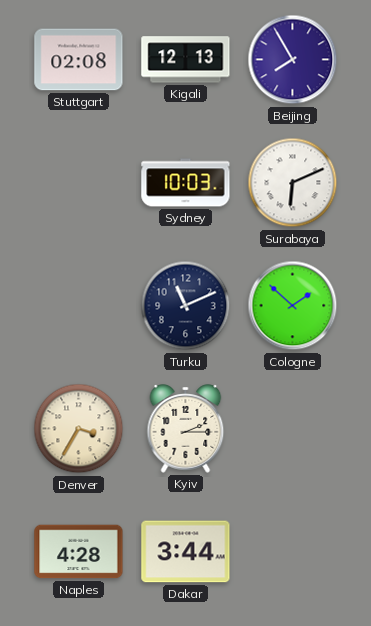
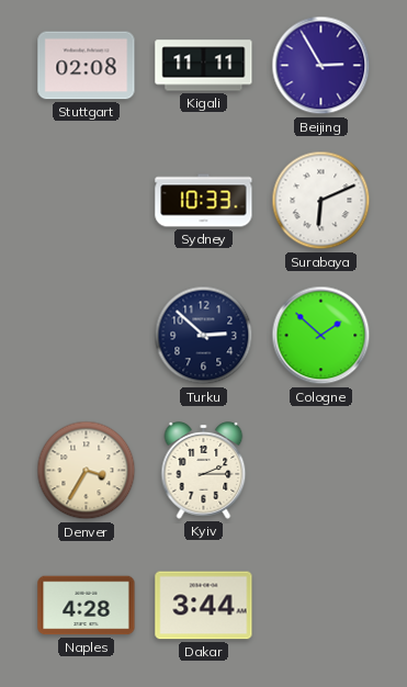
Kigali: 12:13 -> 11:11
Beijing: 7:55 -> 2:55
Sydney: 10:03 -> 10:33
Turku: 11:11 -> 2:52
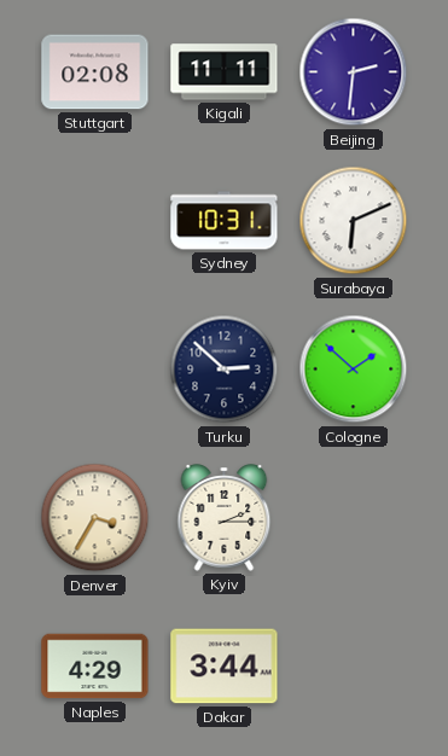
Beijing: 2:55 -> 2:31
Sydney: 10:33 -> 10:31
Naples: 4:28 -> 4:29
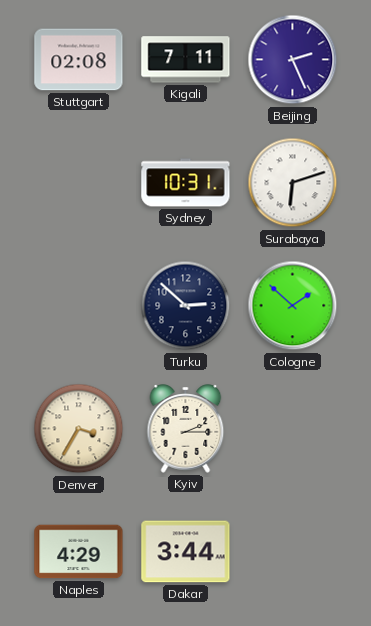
Kigali: 11:11 -> 7:11
Beijing: 2:31 -> 2:26
Surabaya: 6:11 -> 6:12
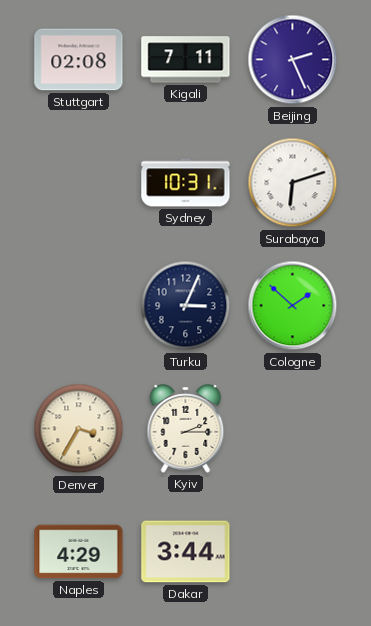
Turku: 2:52 -> 3:04
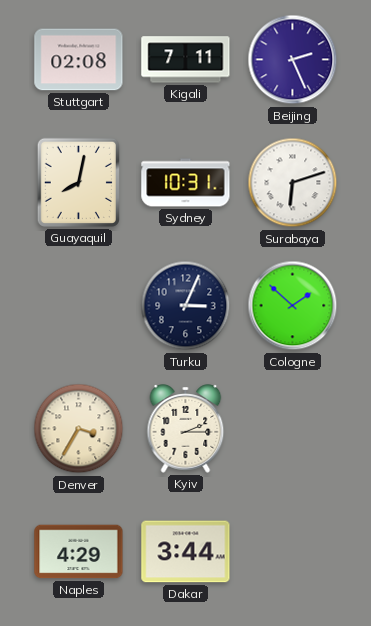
Guayaquil: none -> 8:02
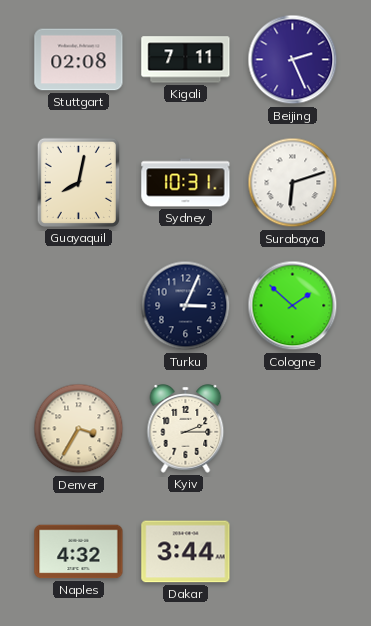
Naples: 4:29 -> 4:32
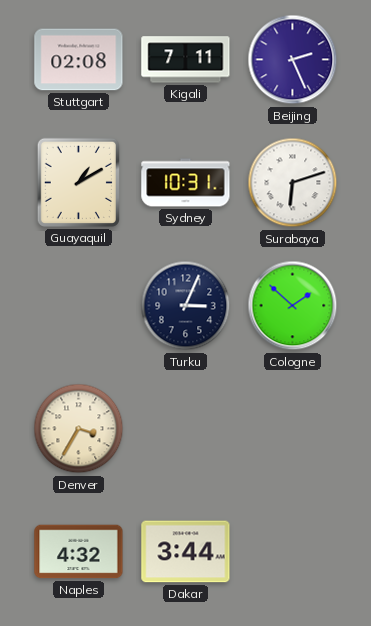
Guayaquil: 8:02 -> 1:10
Kyiv: 2:15 -> none
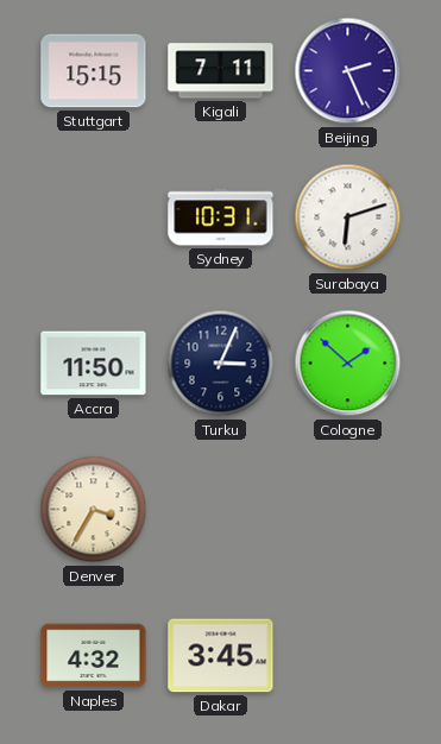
Stuttgart: 02:08 -> 15:15
Guayaquil: 1:10 -> none
Accra: none -> 11:50
Dakar: 3:44 -> 3:45
